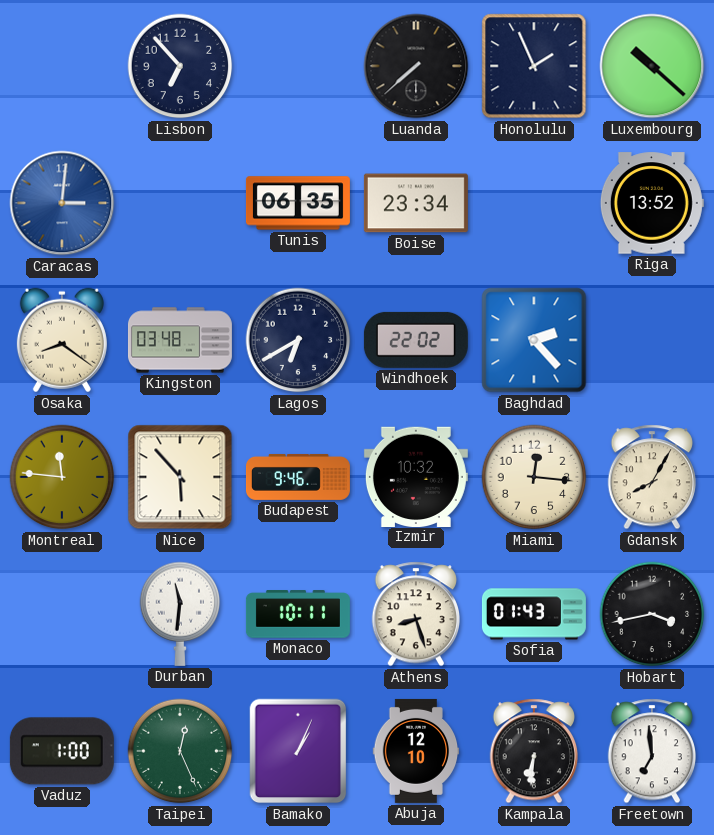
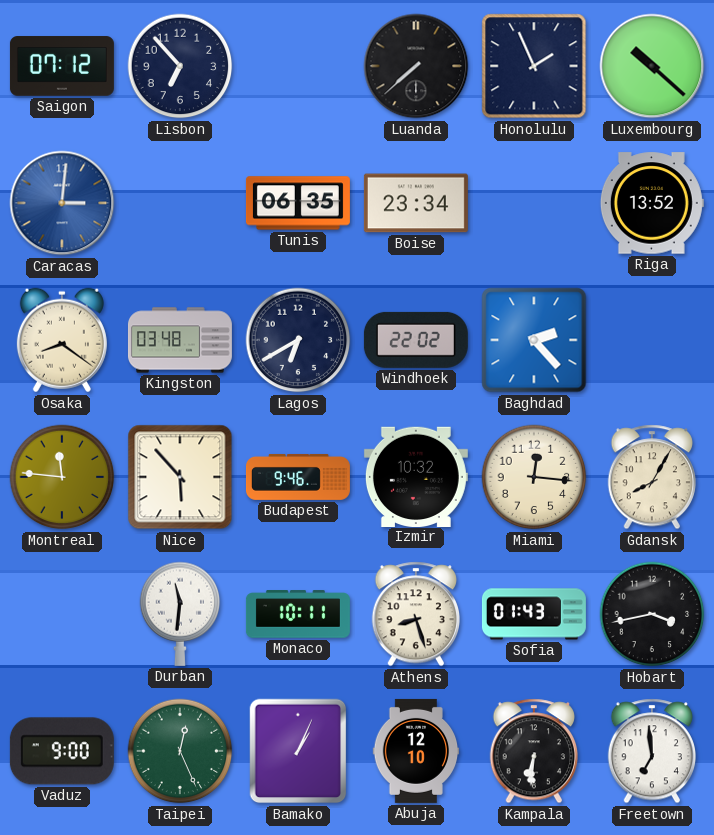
Saigon: none -> 07:12
Vaduz: 1:00 -> 9:00
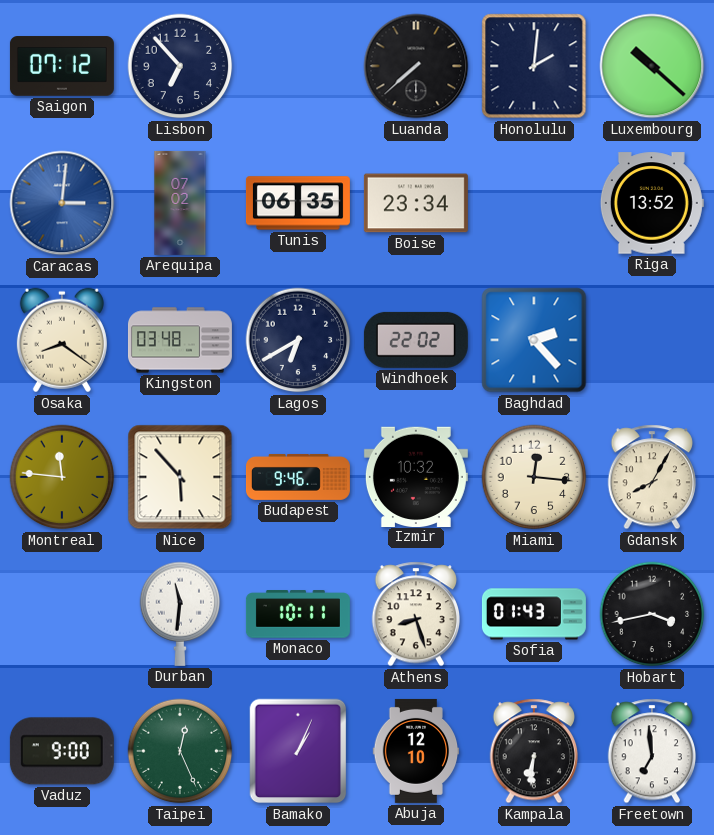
Honolulu: 1:56 -> 2:01
Arequipa: none -> 07:02
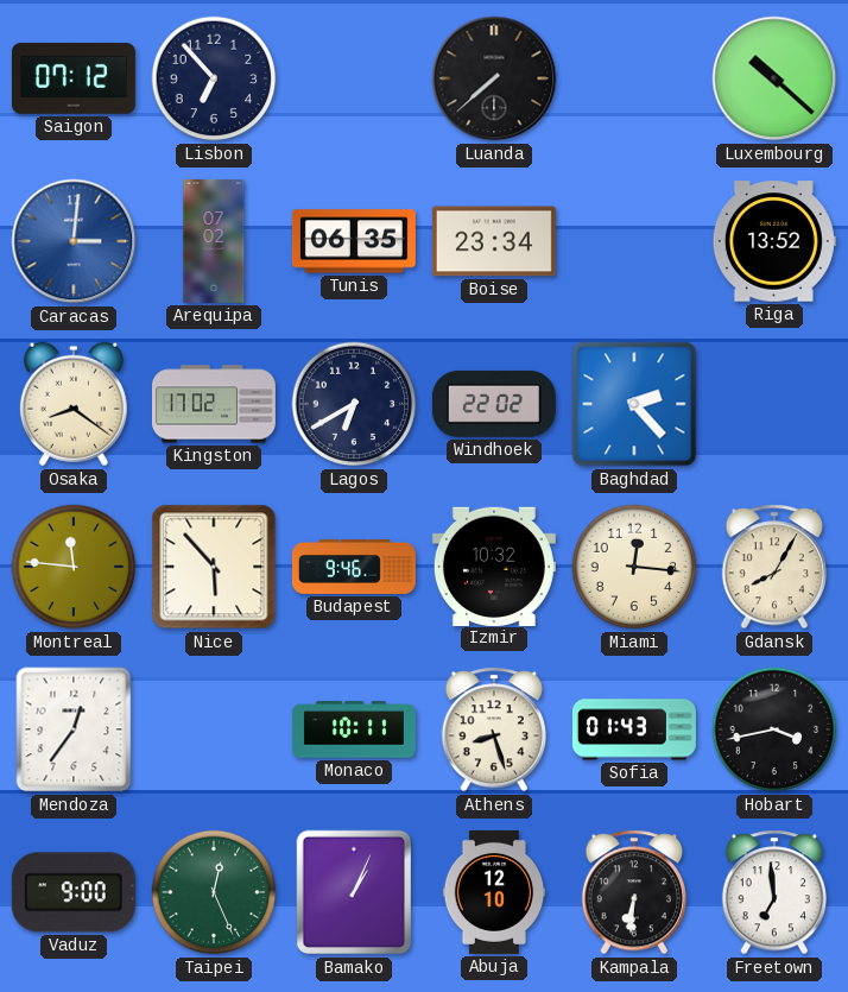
Honolulu: 2:01 -> none
Kingston: 03:48 -> 17:02
Mendoza: none -> 12:36
Durban: 11:31 -> none
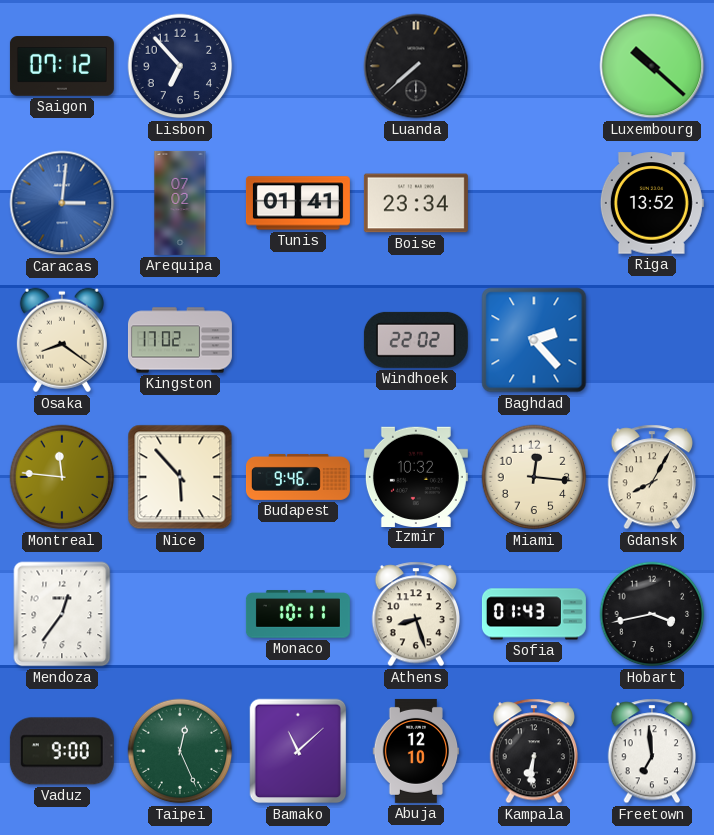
Tunis: 06:35 -> 01:41
Lagos: 6:40 -> none
Bamako: 1:04 -> 11:08
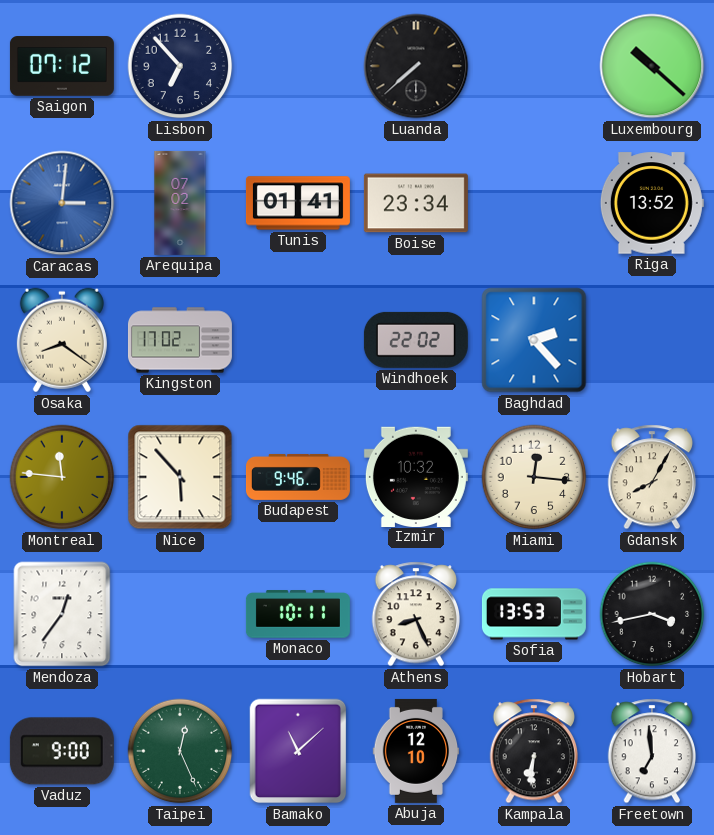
Athens: 8:27 -> 8:26
Sofia: 01:43 -> 13:53
